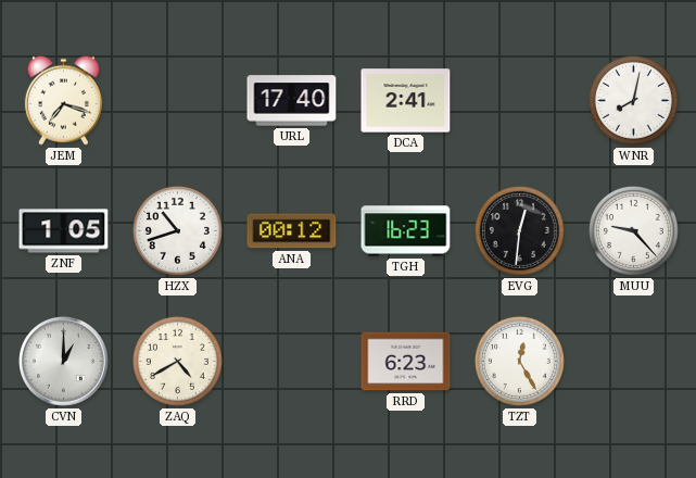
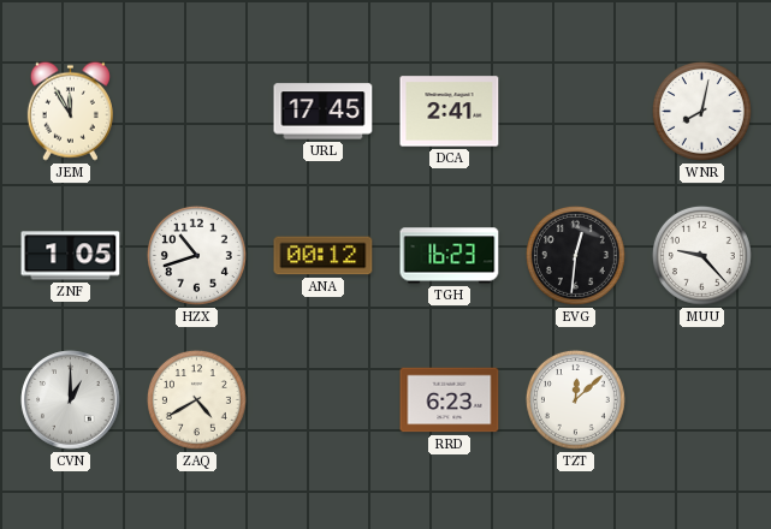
JEM: 7:18 -> 11:55
URL: 17:40 -> 17:45
TZT: 12:25 -> 12:08
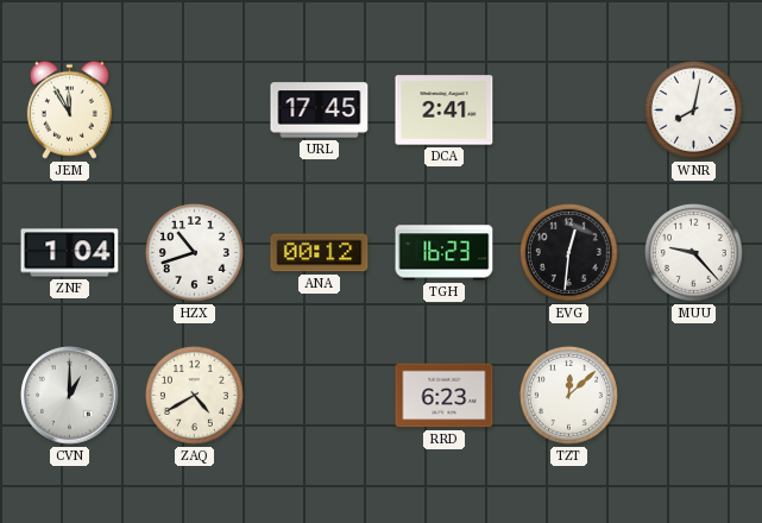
ZNF: 1:05 -> 1:04
